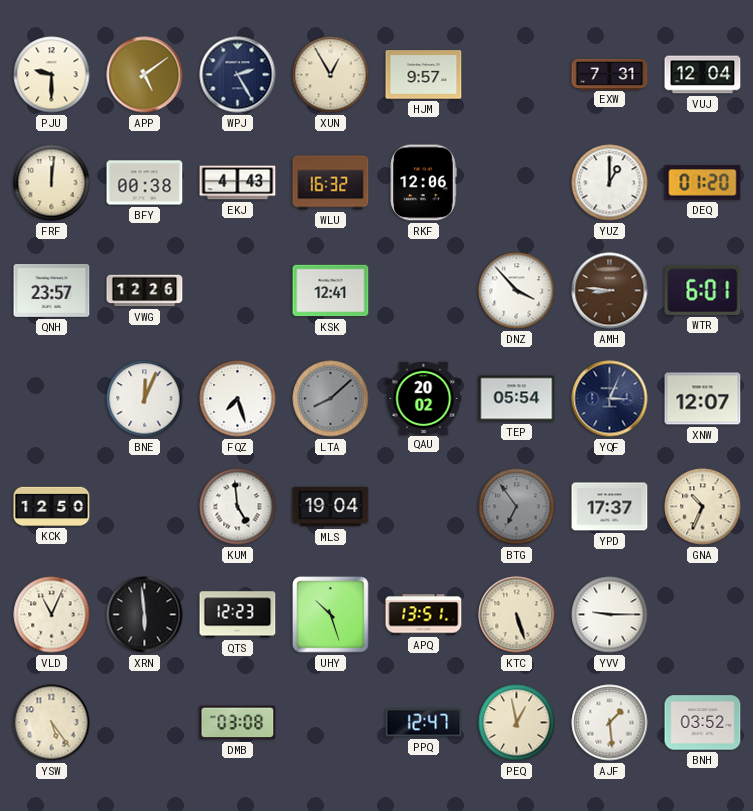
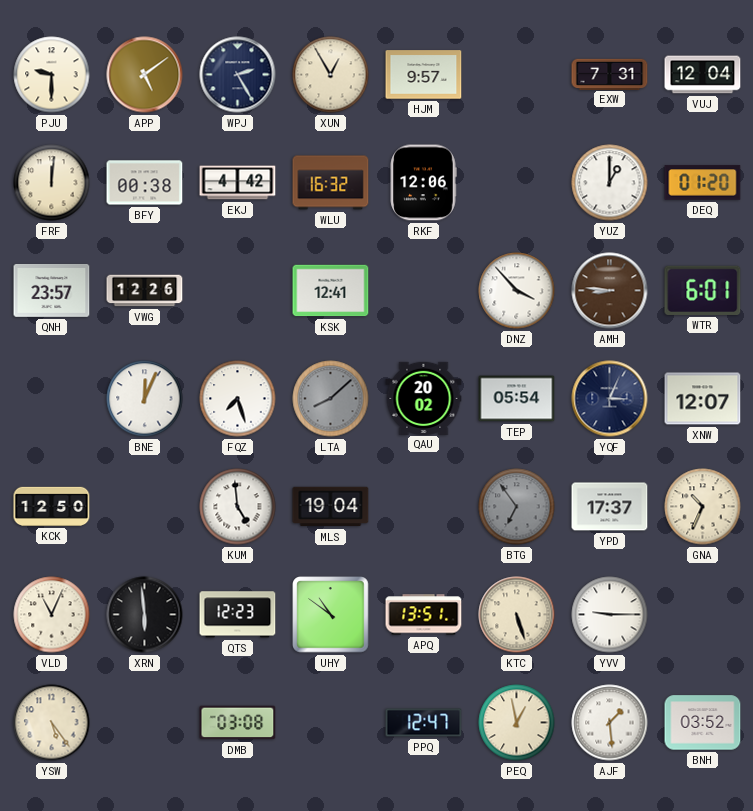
EKJ: 4:43 -> 4:42
UHY: 10:27 -> 10:51
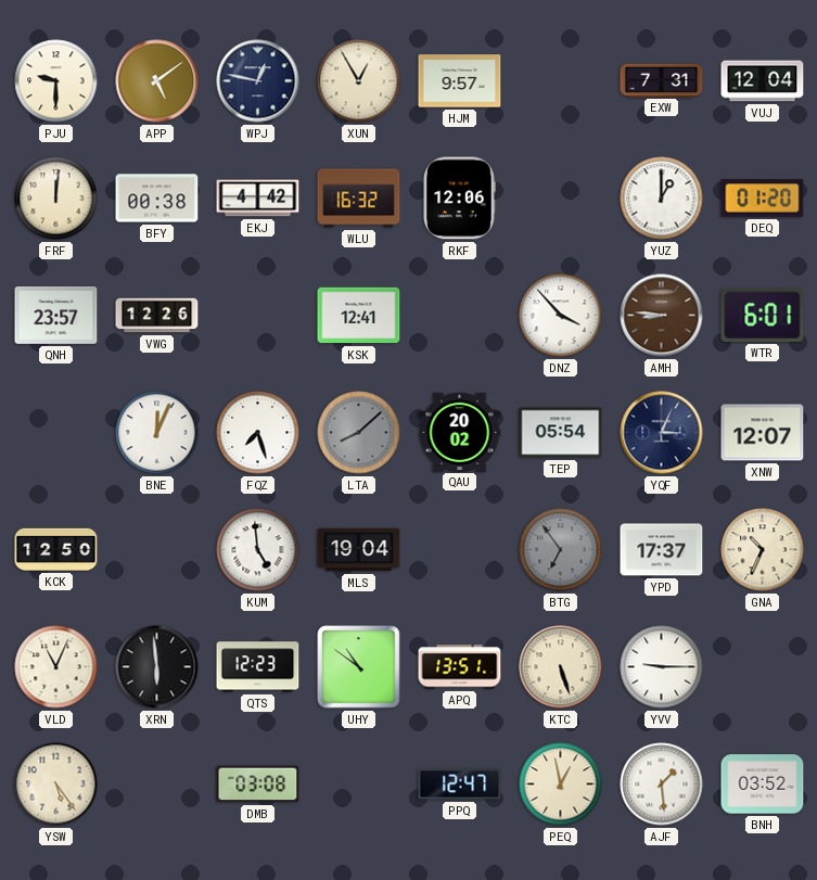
WPJ: 2:25 -> 12:47
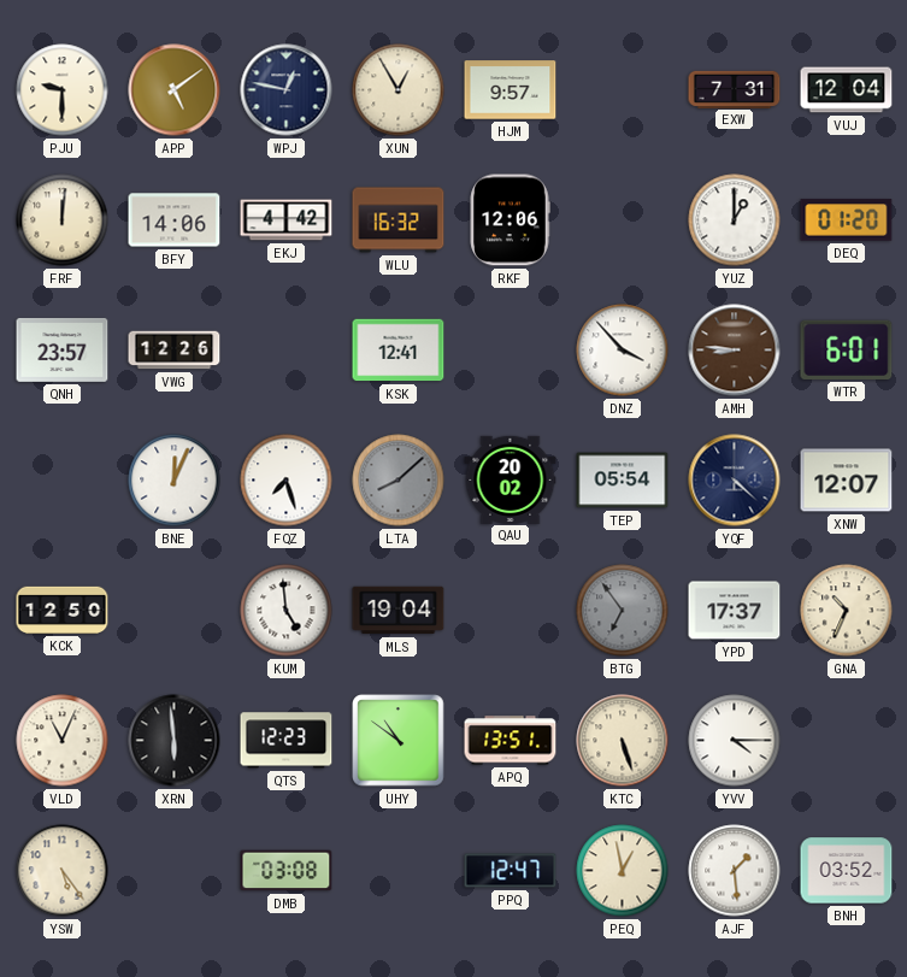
BFY: 00:38 -> 14:06
YQF: 3:04 -> 4:22
YVV: 9:15 -> 4:15
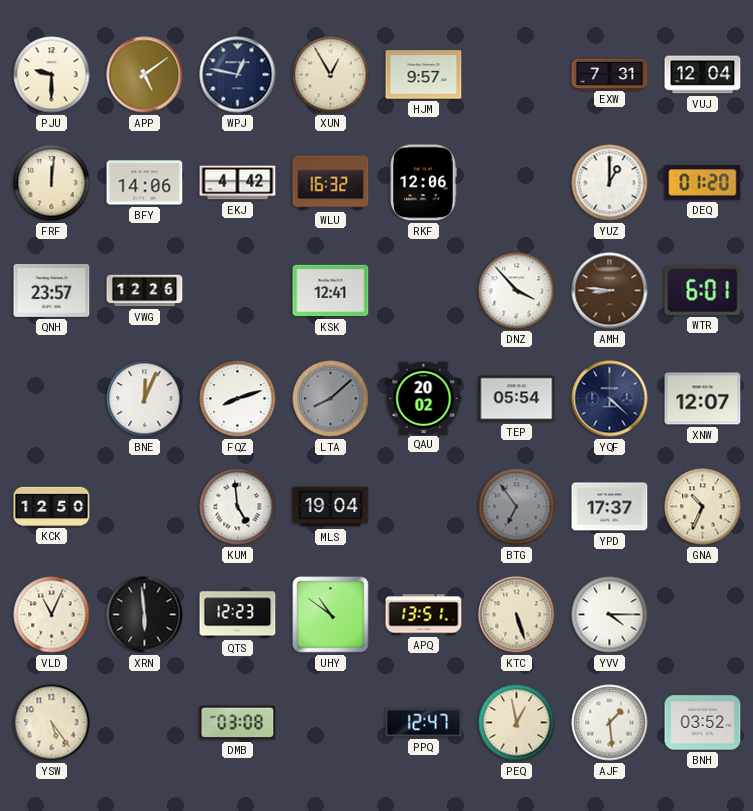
FQZ: 7:27 -> 8:12
